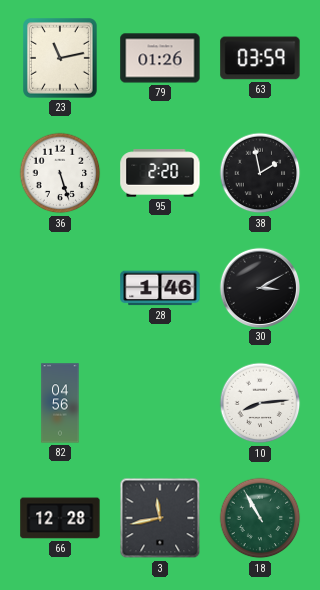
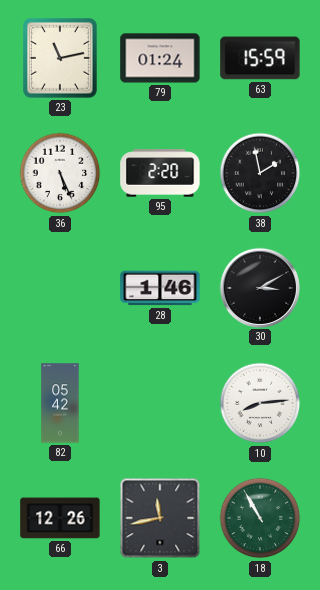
79: 01:26 -> 01:24
63: 03:59 -> 15:59
36: 5:27 -> 5:26
82: 04:56 -> 05:42
66: 12:28 -> 12:26
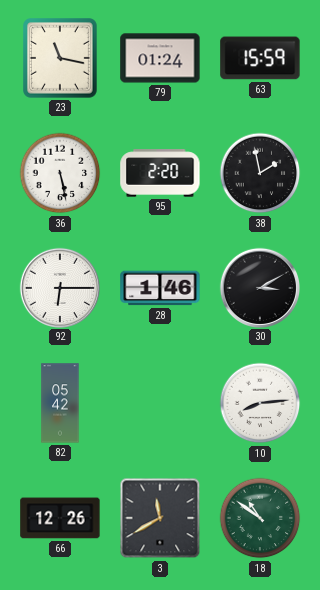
23: 11:13 -> 11:17
36: 5:26 -> 5:28
92: none -> 6:15
3: 11:43 -> 11:40
18: 10:55 -> 10:51
